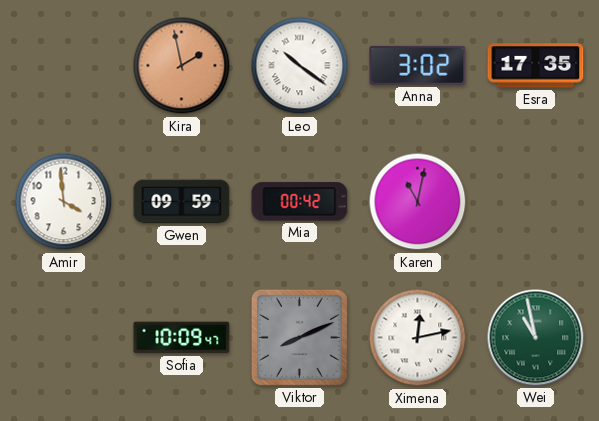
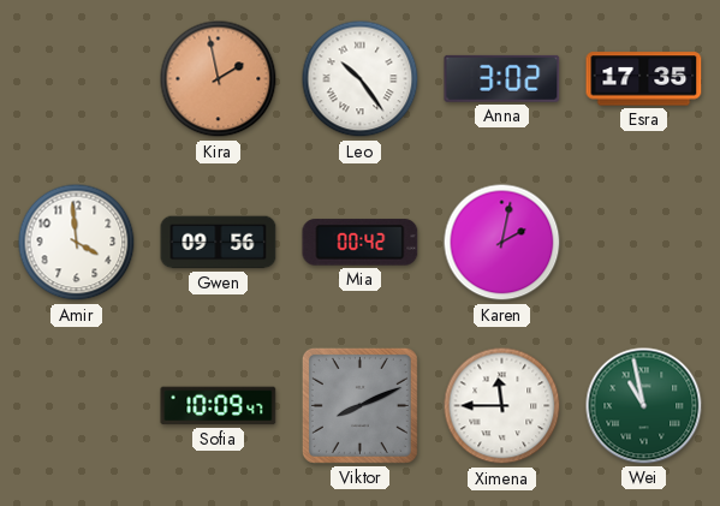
Leo: 10:21 -> 10:24
Gwen: 09:59 -> 09:56
Karen: 11:02 -> 2:02
Ximena: 12:13 -> 11:45
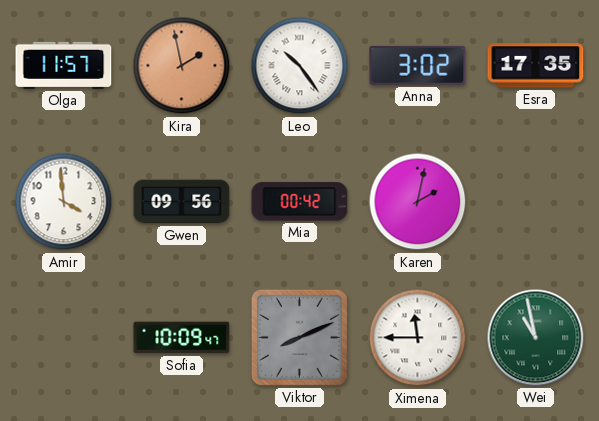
Olga: none -> 11:57
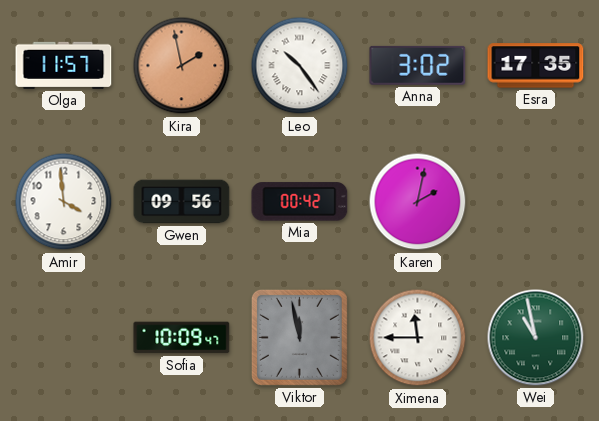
Viktor: 8:11 -> 11:58
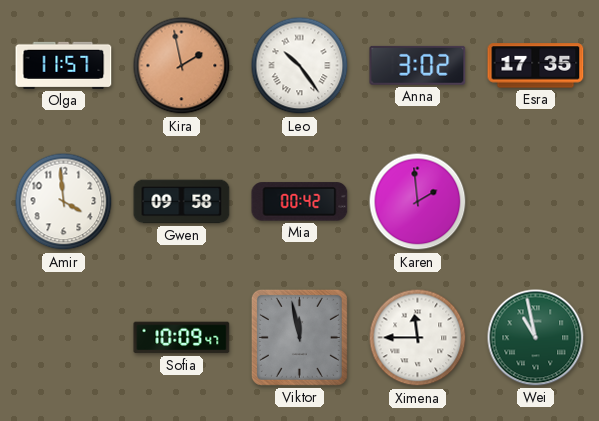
Gwen: 09:56 -> 09:58
Karen: 2:02 -> 1:59
